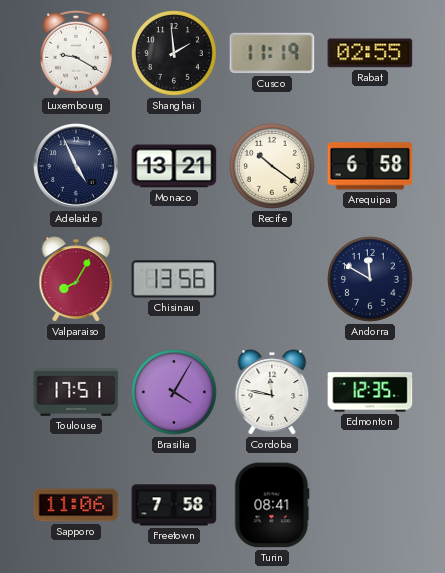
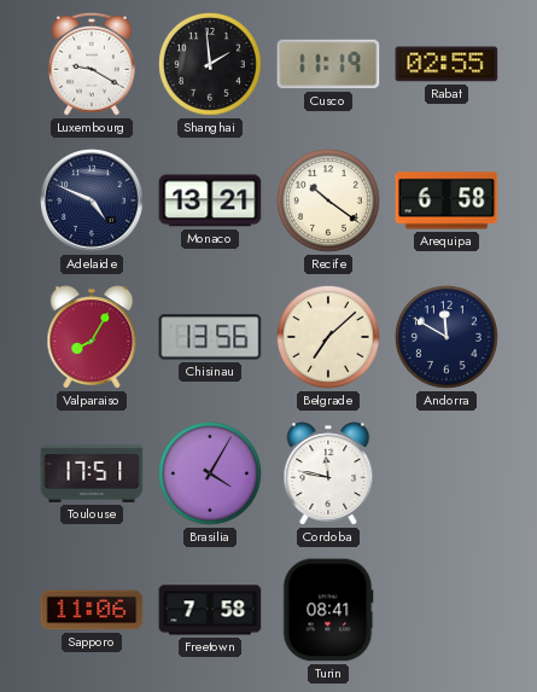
Adelaide: 4:56 -> 4:49
Belgrade: none -> 7:08
Edmonton: 12:35 -> none
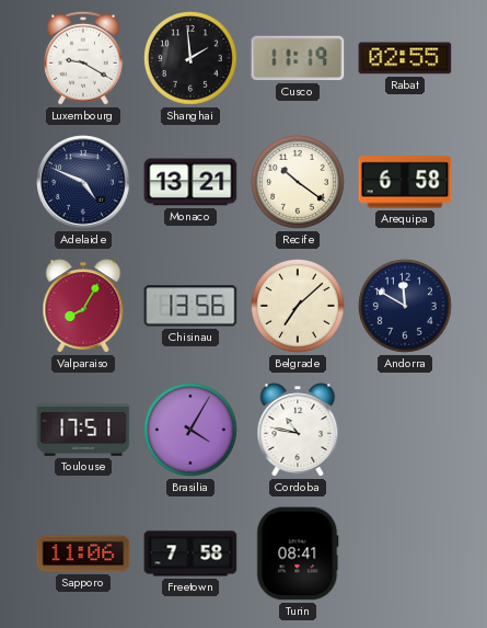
Cordoba: 11:47 -> 10:47
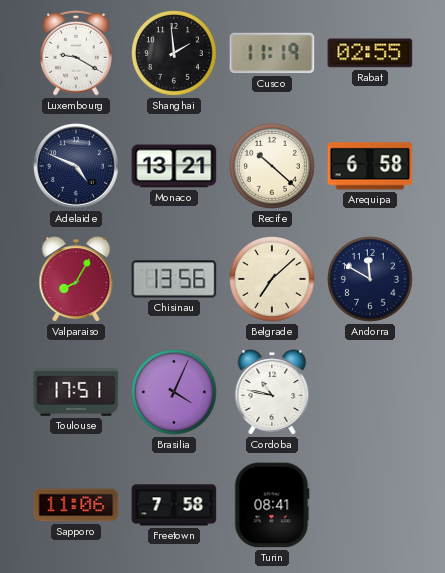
Recife: 10:21 -> 10:22
Brasilia: 4:05 -> 4:04
